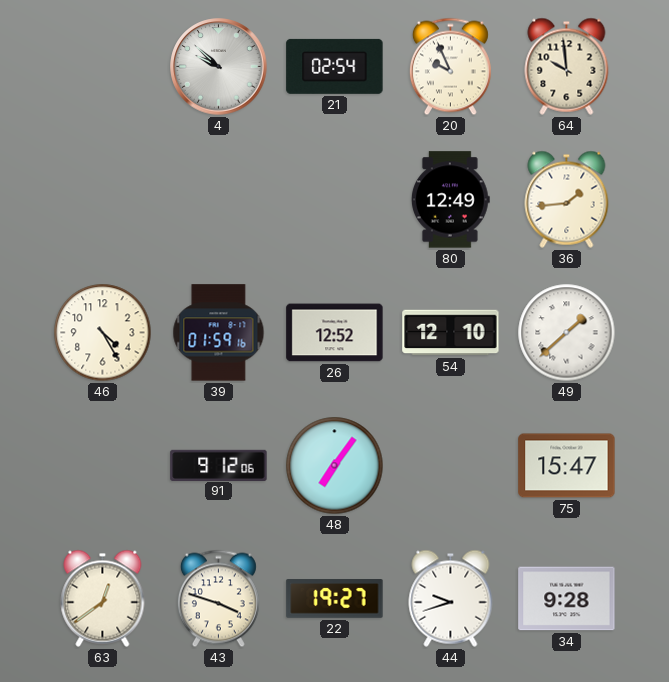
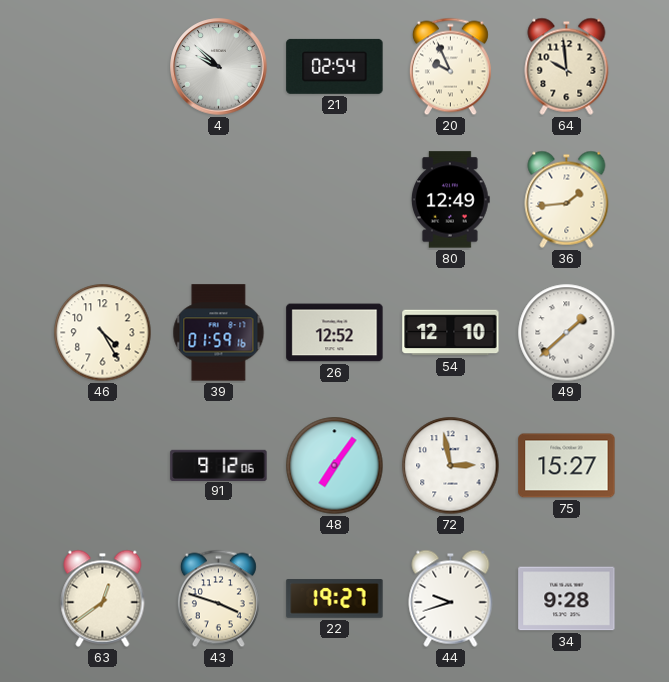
72: none -> 2:58
75: 15:47 -> 15:27
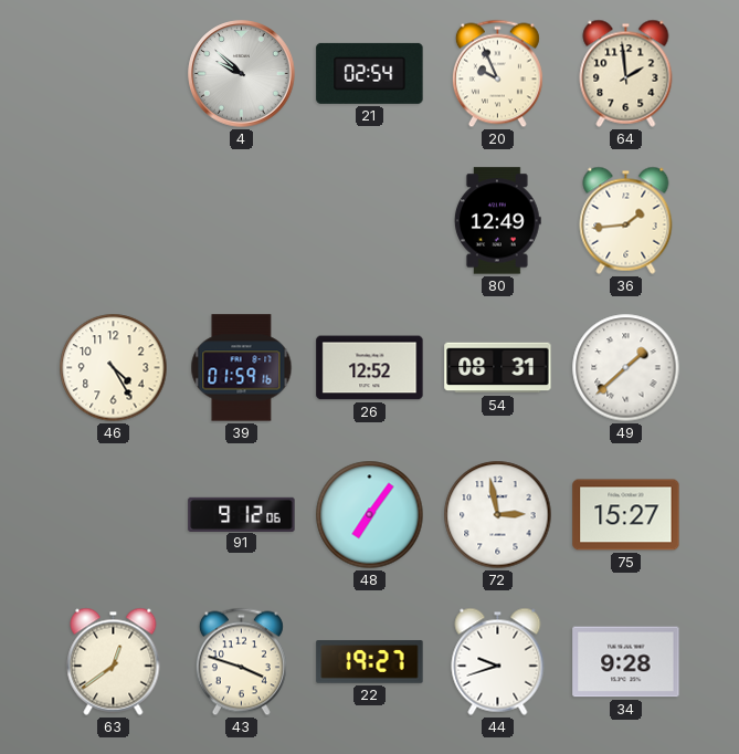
64: 9:59 -> 1:59
54: 12:10 -> 08:31
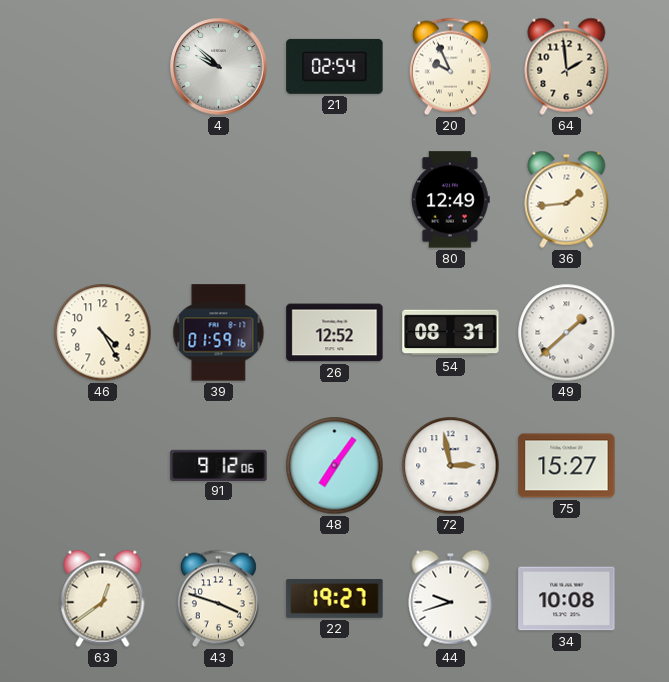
34: 9:28 -> 10:08
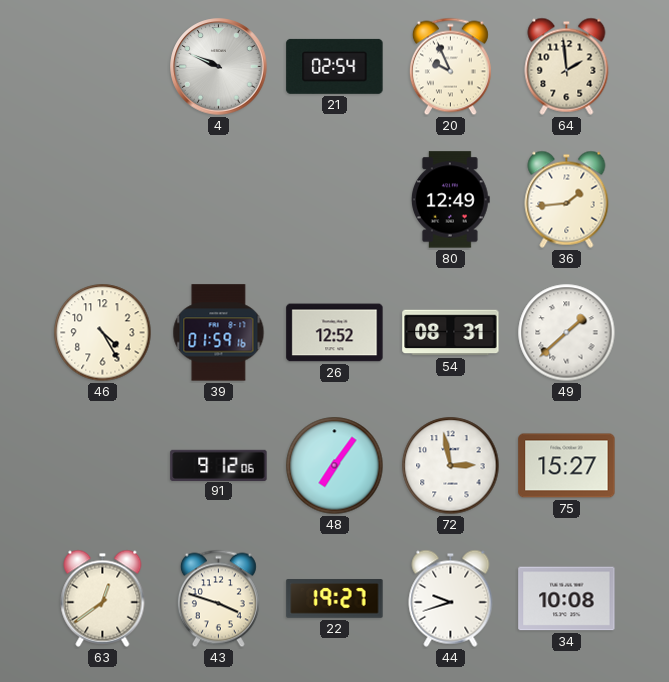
4: 9:52 -> 9:49
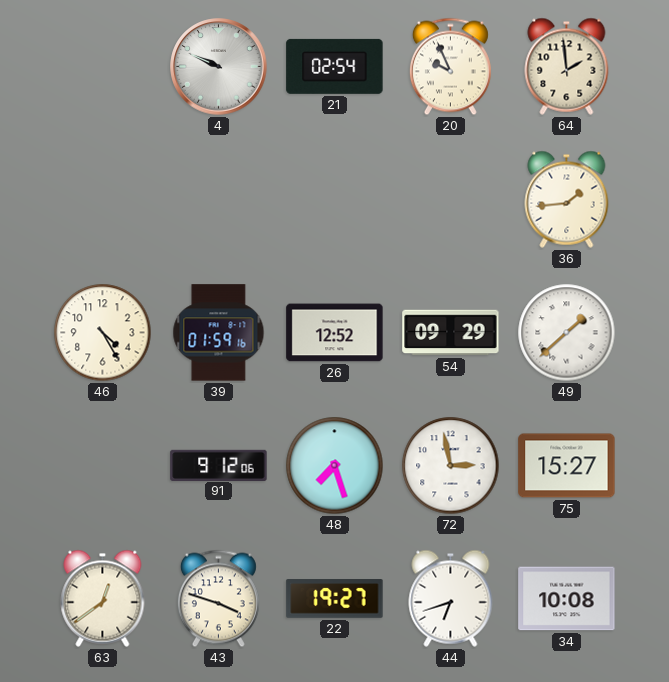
80: 12:49 -> none
54: 08:31 -> 09:29
48: 7:06 -> 7:27
44: 9:42 -> 6:42
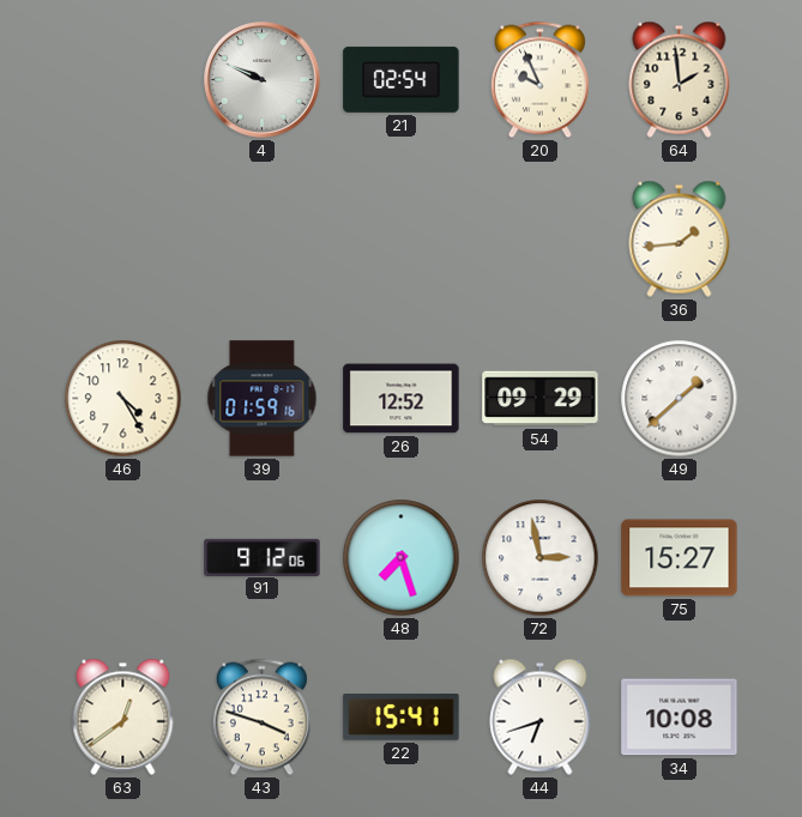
22: 19:27 -> 15:41
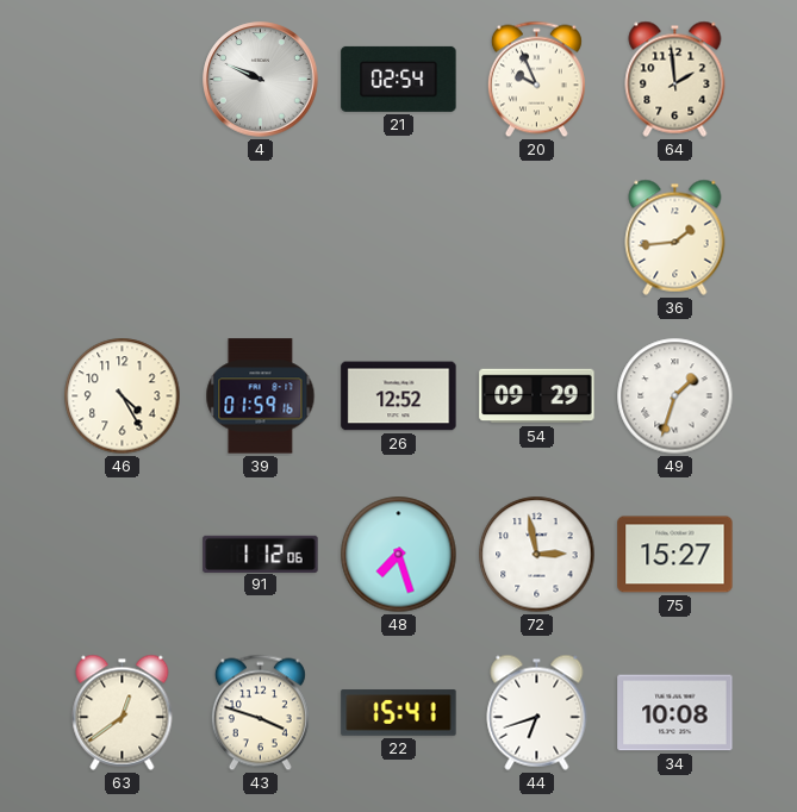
49: 1:38 -> 1:33
91: 9:12 -> 1:12
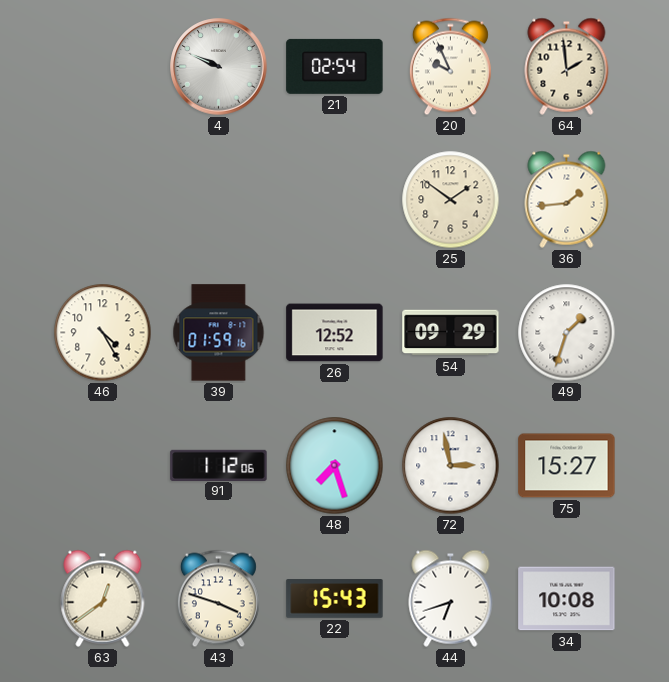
25: none -> 1:51
22: 15:41 -> 15:43
